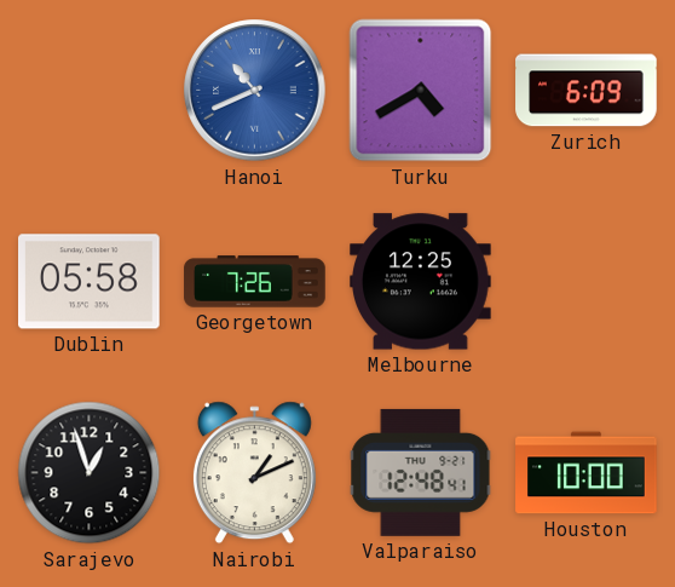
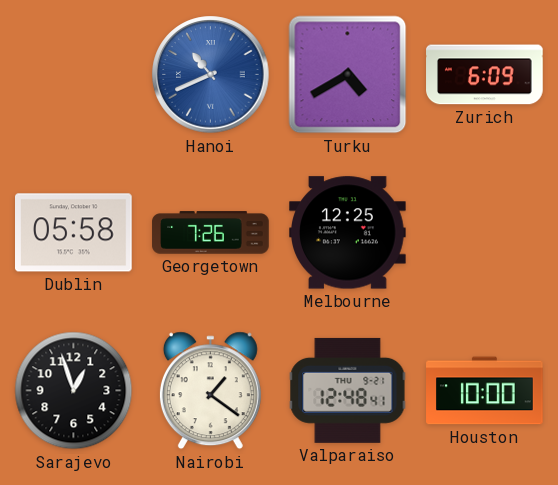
Nairobi: 1:11 -> 1:21
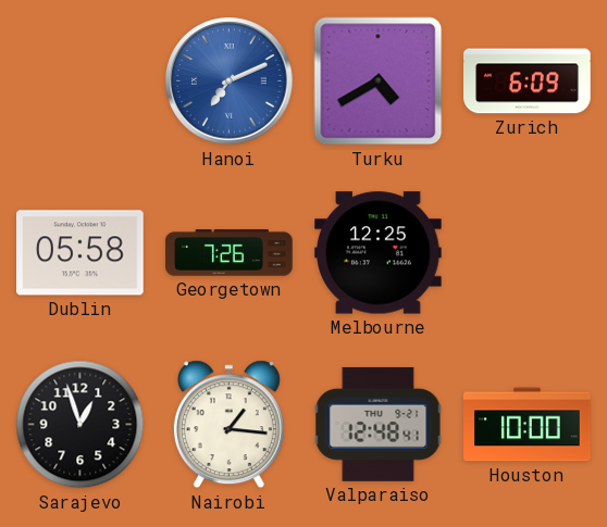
Hanoi: 10:41 -> 7:11
Nairobi: 1:21 -> 1:16
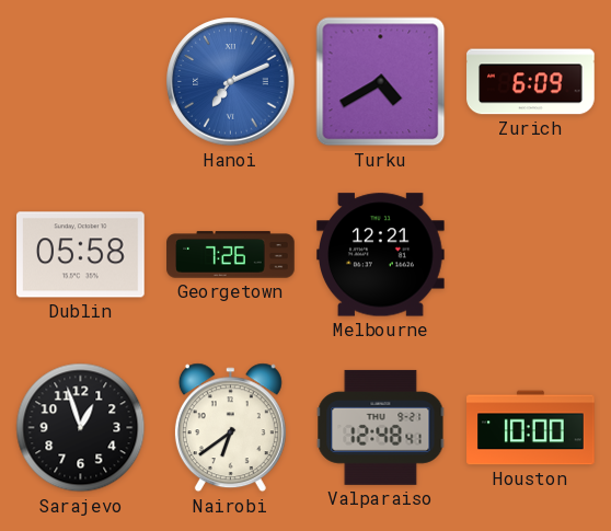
Melbourne: 12:25 -> 12:21
Nairobi: 1:16 -> 6:39
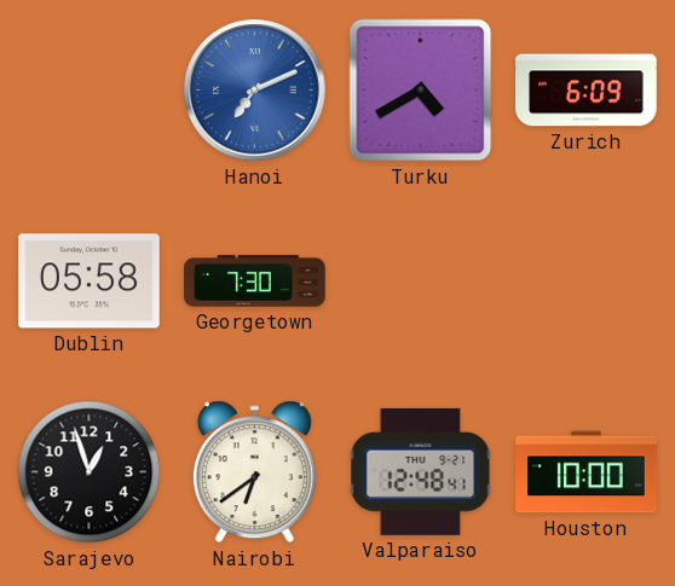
Georgetown: 7:26 -> 7:30
Melbourne: 12:21 -> none
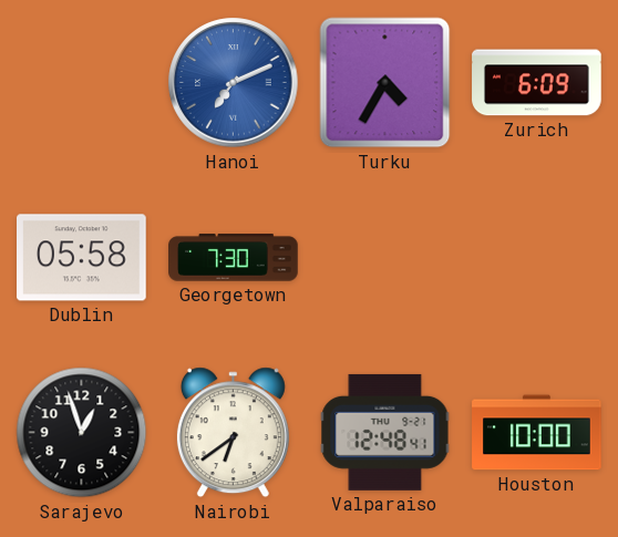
Turku: 4:40 -> 4:35
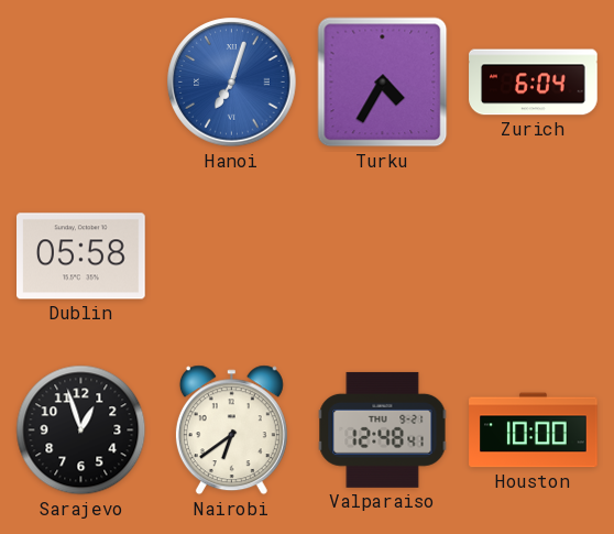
Hanoi: 7:11 -> 7:03
Zurich: 6:09 -> 6:04
Georgetown: 7:30 -> none
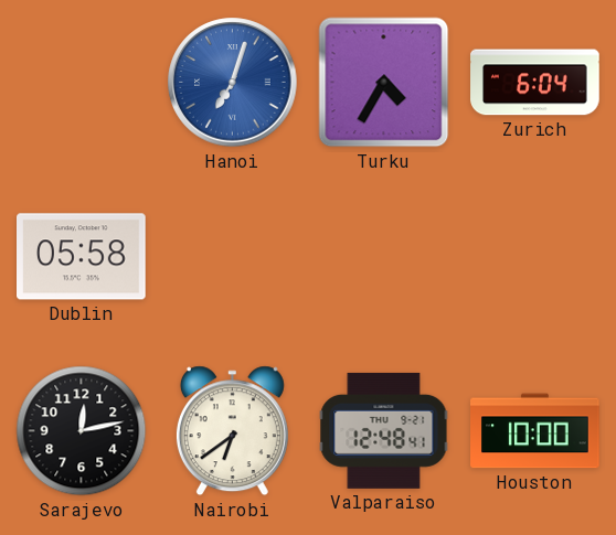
Sarajevo: 12:57 -> 12:13
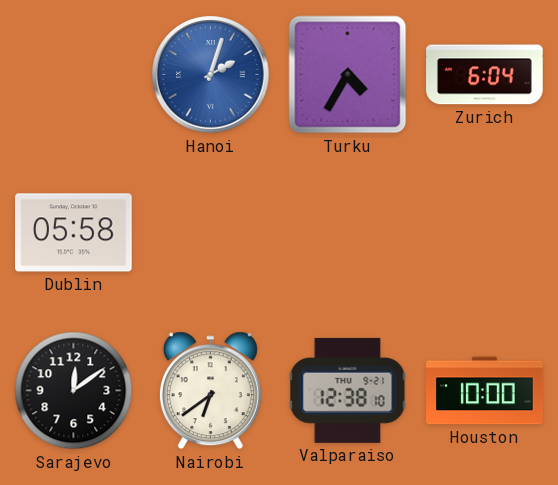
Hanoi: 7:03 -> 2:03
Sarajevo: 12:13 -> 12:09
Valparaiso: 12:48 -> 12:38
